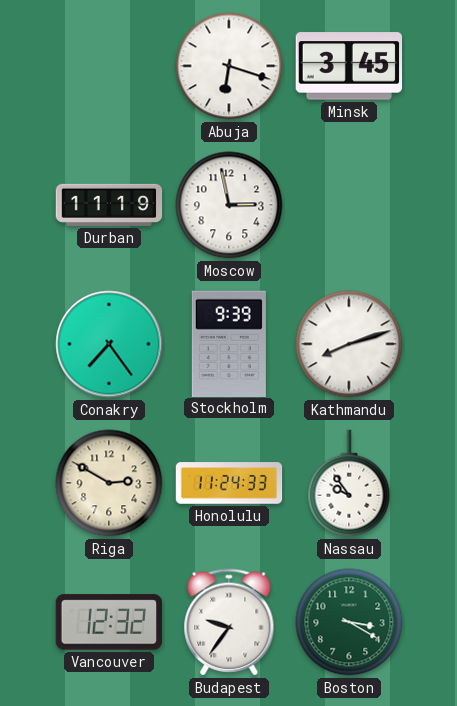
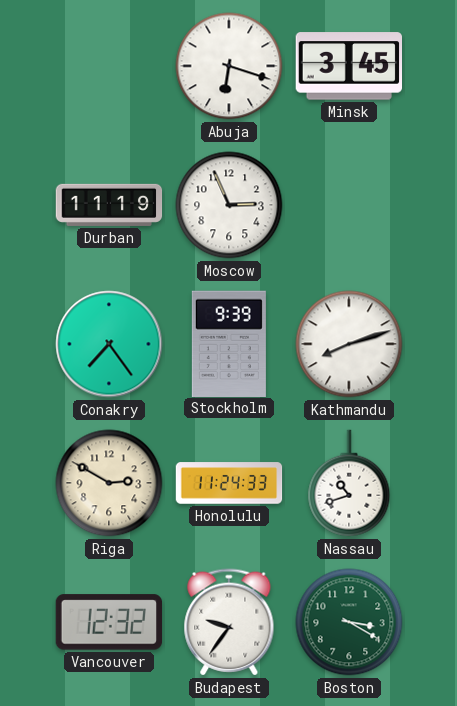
Moscow: 2:58 -> 2:56
Nassau: 9:54 -> 10:42
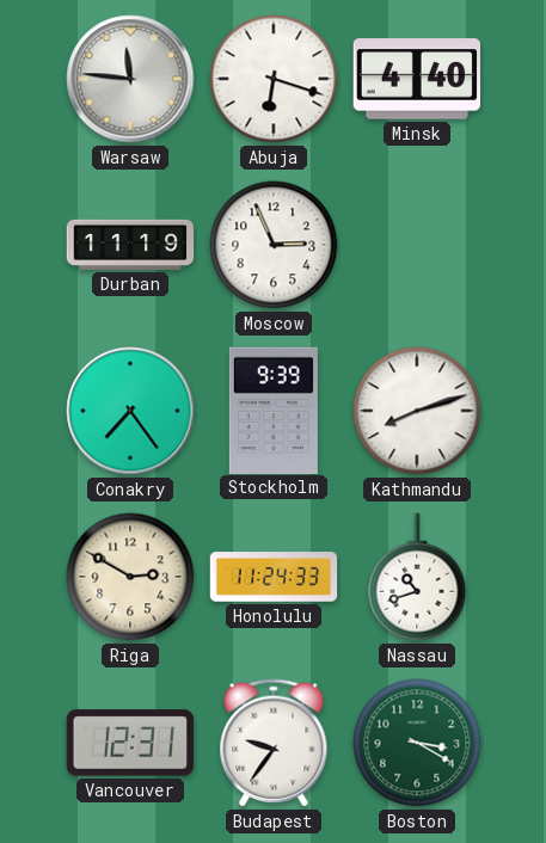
Warsaw: none -> 11:46
Minsk: 3:45 -> 4:40
Vancouver: 12:32 -> 12:31
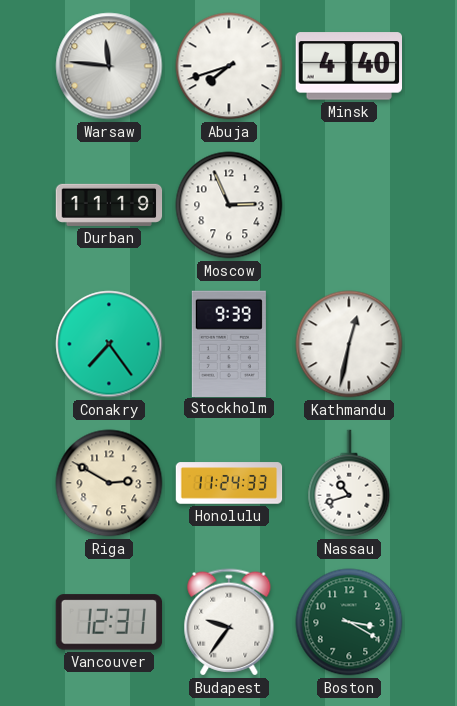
Abuja: 6:18 -> 7:42
Kathmandu: 8:12 -> 12:32
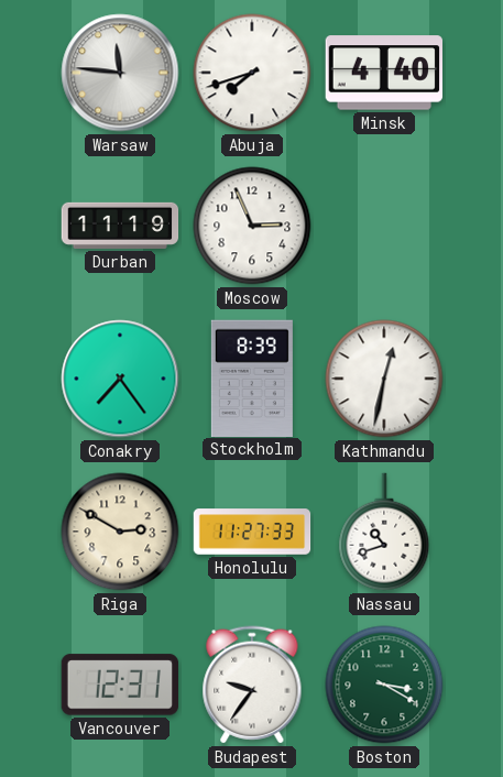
Stockholm: 9:39 -> 8:39
Honolulu: 11:24 -> 11:27
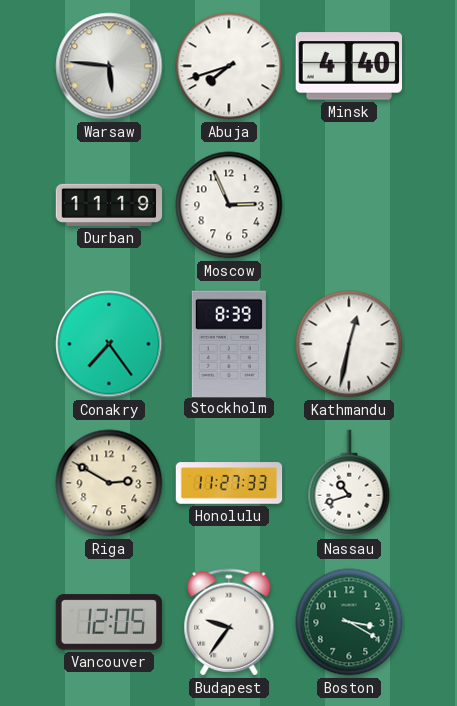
Warsaw: 11:46 -> 5:46
Vancouver: 12:31 -> 12:05
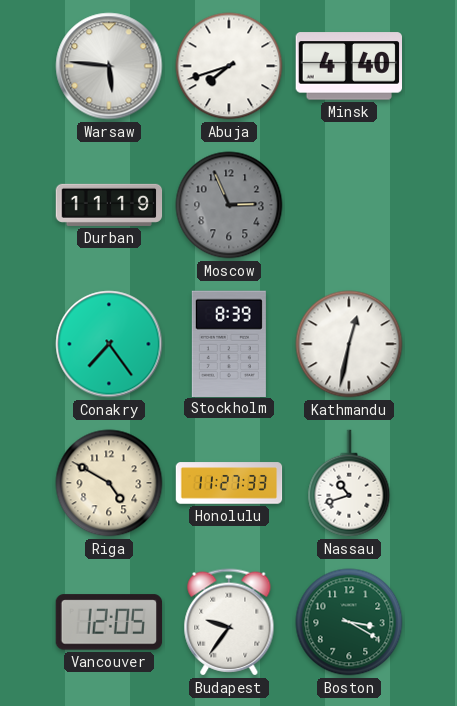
Moscow dial: white -> grey
Riga: 2:50 -> 4:50
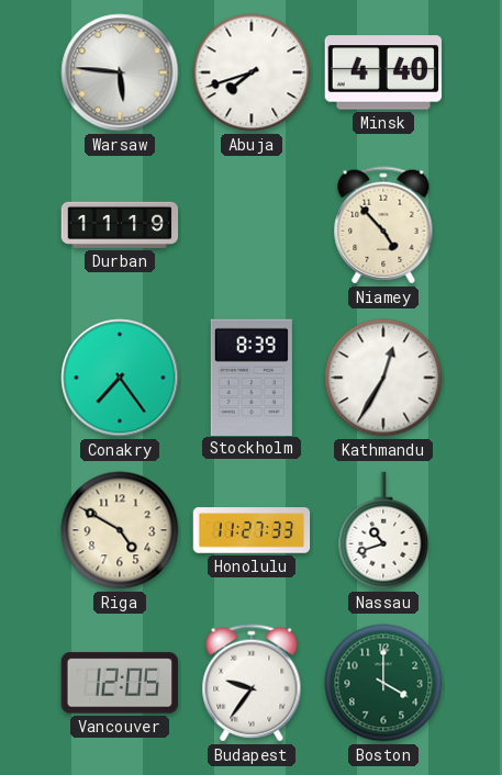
Moscow: 2:56 -> none
Niamey: none -> 4:53
Kathmandu: 12:32 -> 12:35
Boston: 3:20 -> 4:00
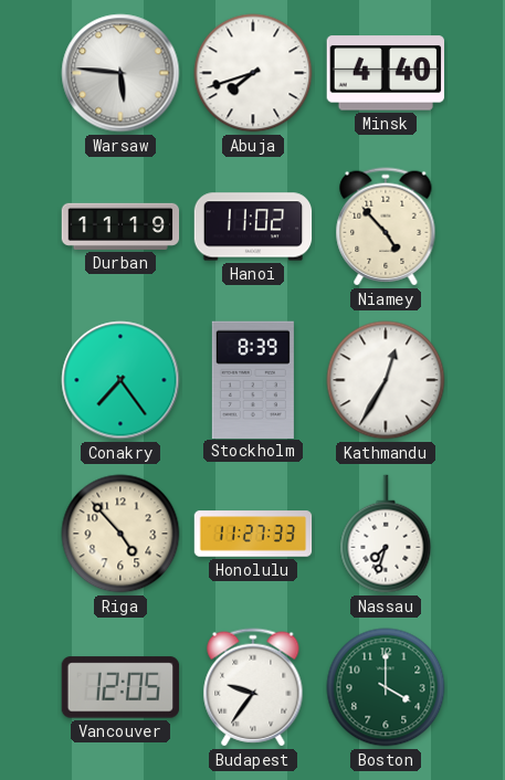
Hanoi: none -> 11:02
Riga: 4:50 -> 4:53
Nassau: 10:42 -> 7:33
